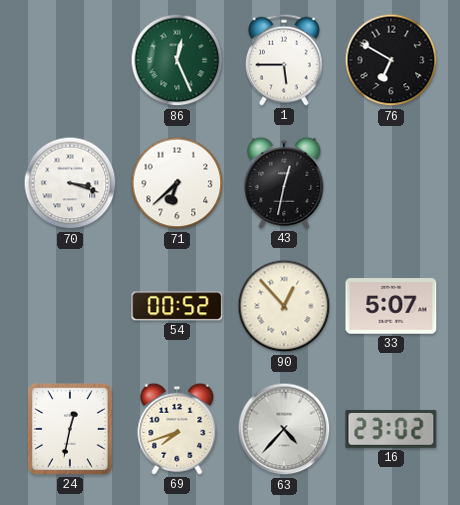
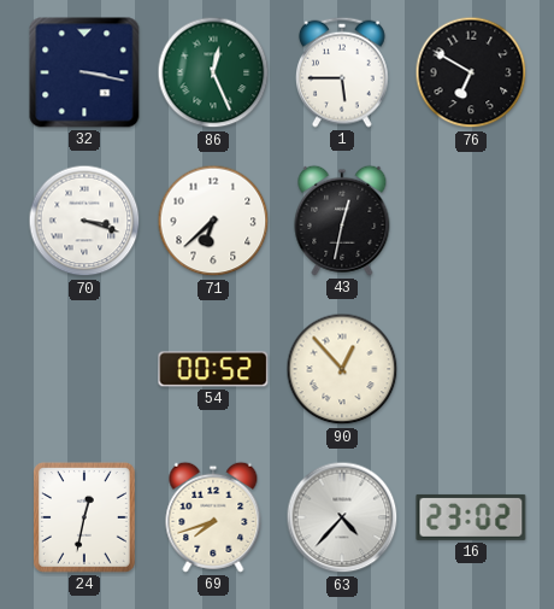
32: none -> 3:17
33: 5:07 -> none
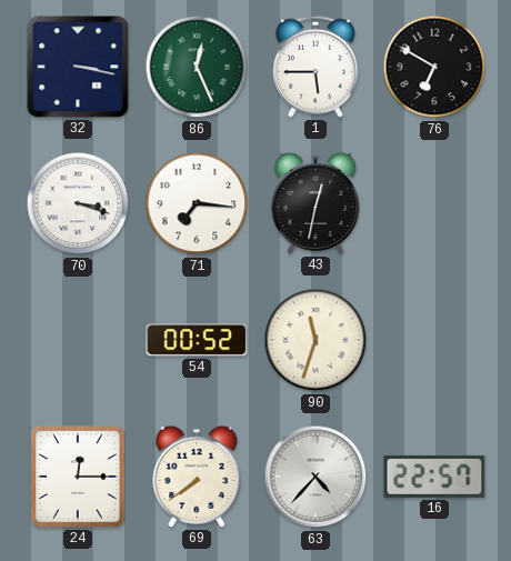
71: 6:38 -> 7:16
90: 12:53 -> 11:33
24: 12:32 -> 12:15
69: 7:42 -> 7:39
16: 23:02 -> 22:57
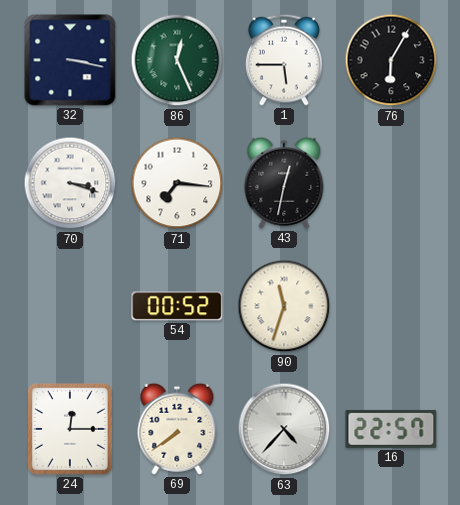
76: 6:50 -> 6:05
